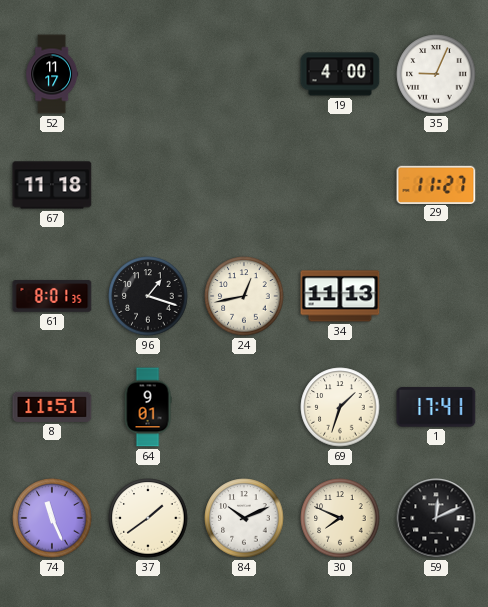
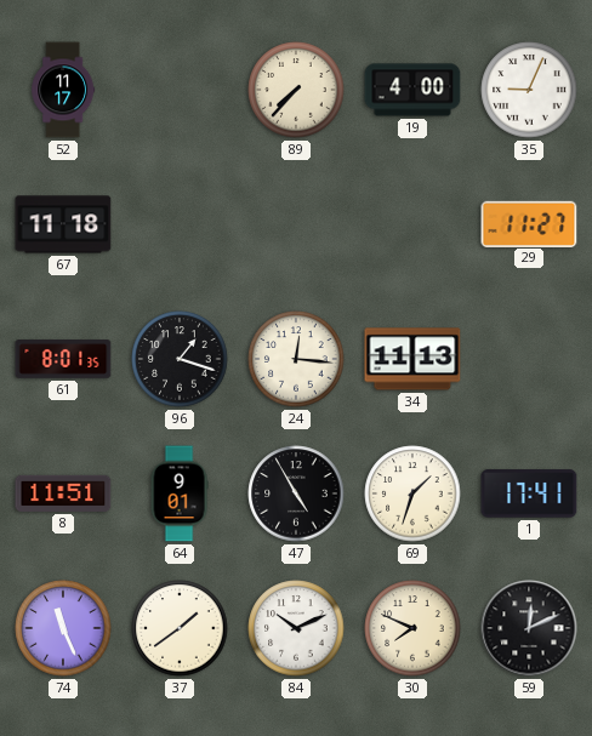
89: none -> 7:37
24: 12:43 -> 12:16
47: none -> 4:55
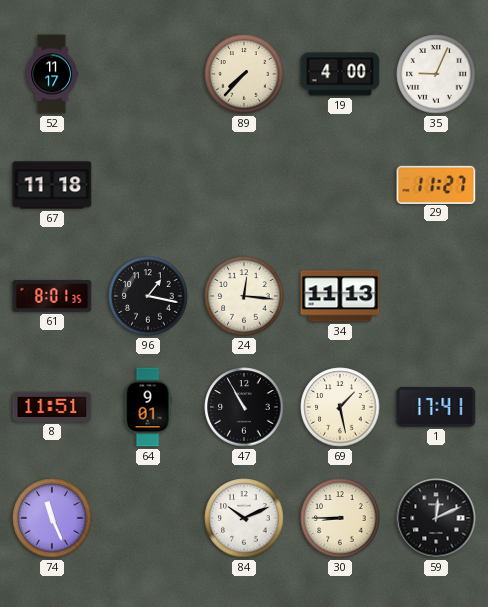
96: 1:18 -> 1:17
47: 4:55 -> 10:55
69: 1:33 -> 1:28
37: 1:39 -> none
30: 7:49 -> 8:45
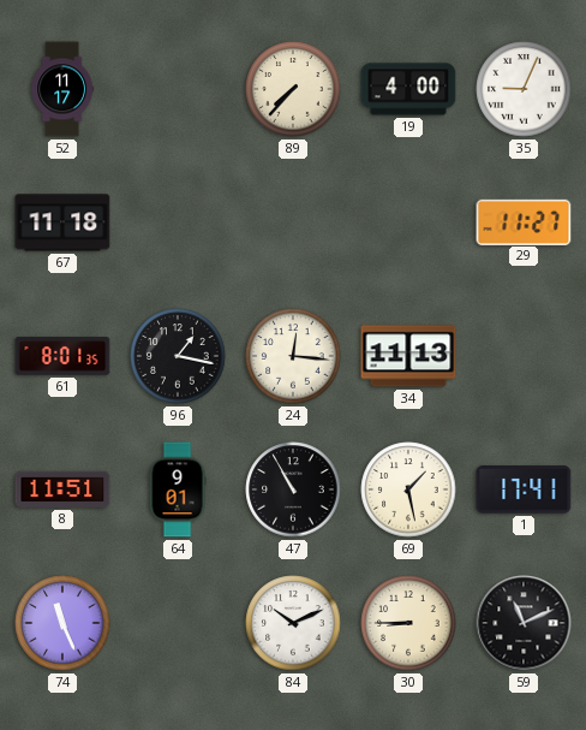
59: 12:11 -> 11:11
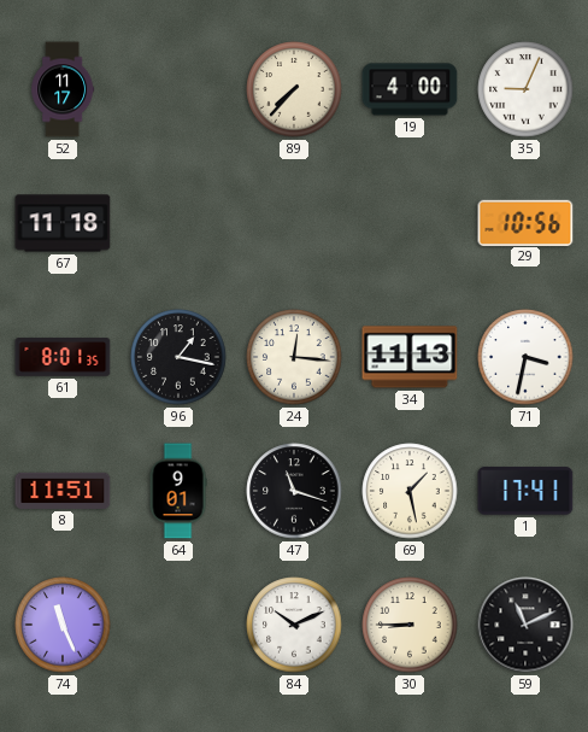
29: 11:27 -> 10:56
71: none -> 3:32
47: 10:55 -> 11:18
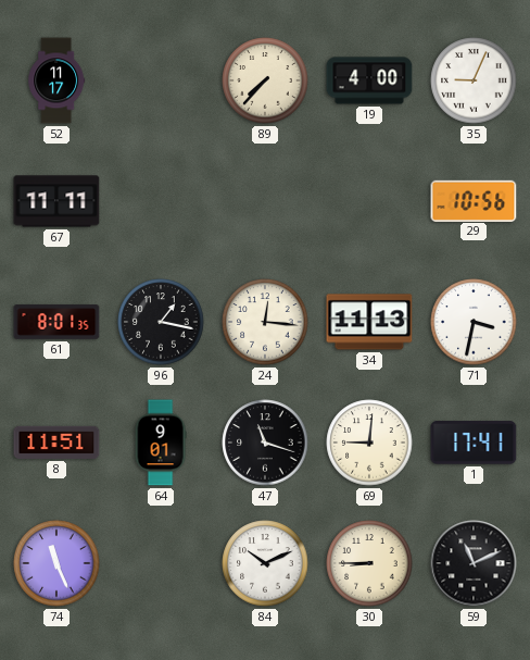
67: 11:18 -> 11:11
69: 1:28 -> 9:01
